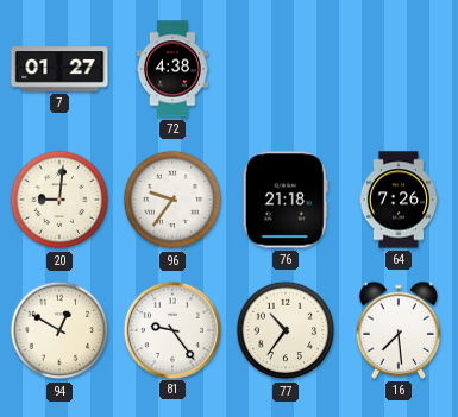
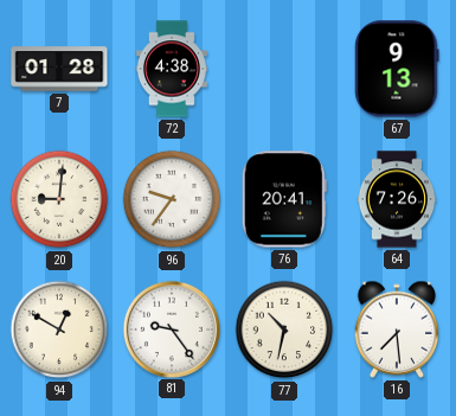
7: 01:27 -> 01:28
67: none -> 9:13
76: 21:18 -> 20:41
77: 10:36 -> 10:32
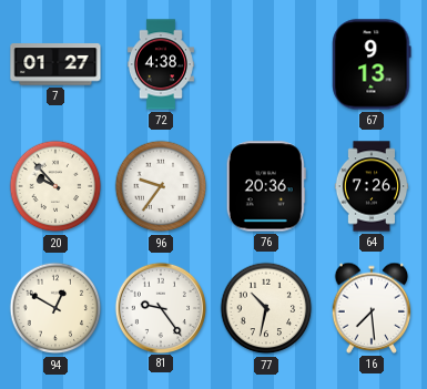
7: 01:28 -> 01:27
20: 9:01 -> 9:53
76: 20:41 -> 20:36
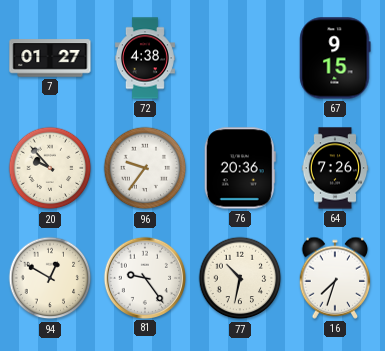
67: 9:13 -> 9:15
16: 7:29 -> 7:33
